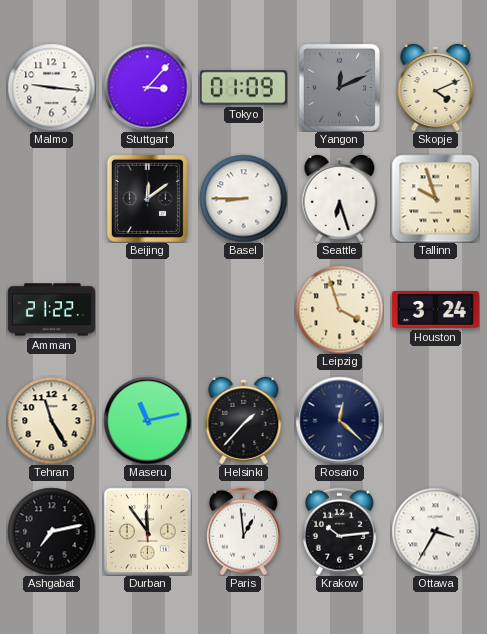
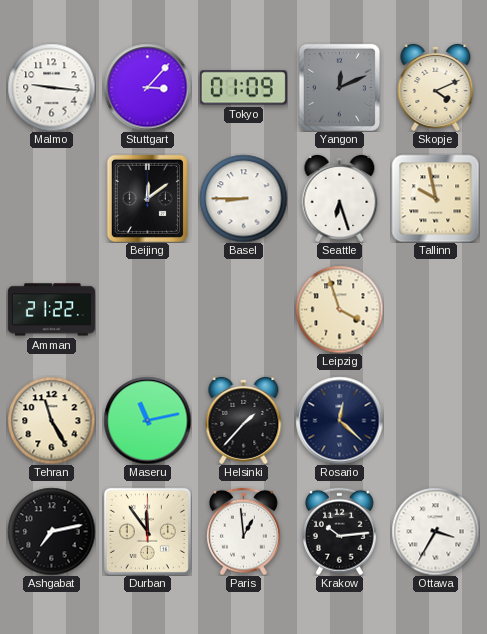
Tallinn: 9:57 -> 9:58
Houston: 3:24 -> none
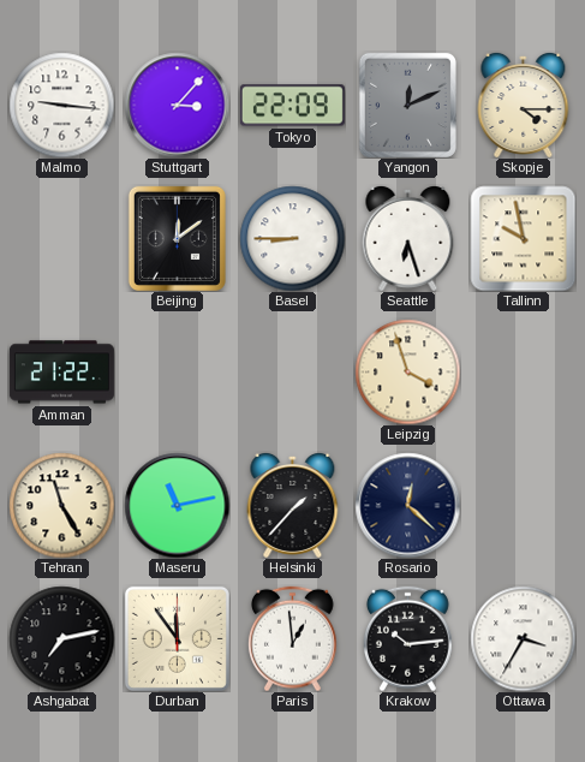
Tokyo: 01:09 -> 22:09
Skopje: 4:11 -> 4:15
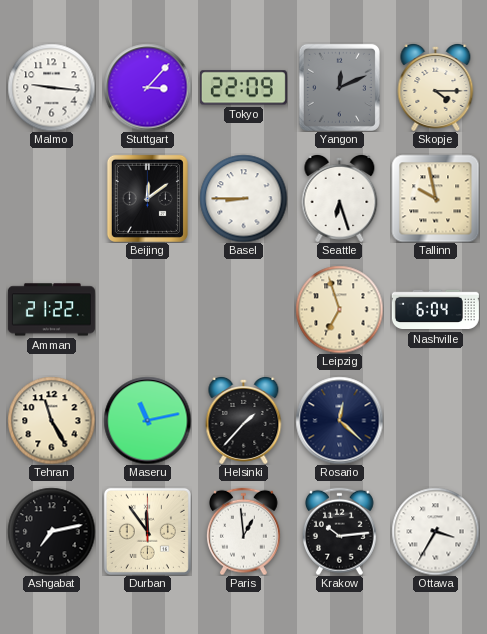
Leipzig: 3:57 -> 6:57
Nashville: none -> 6:04
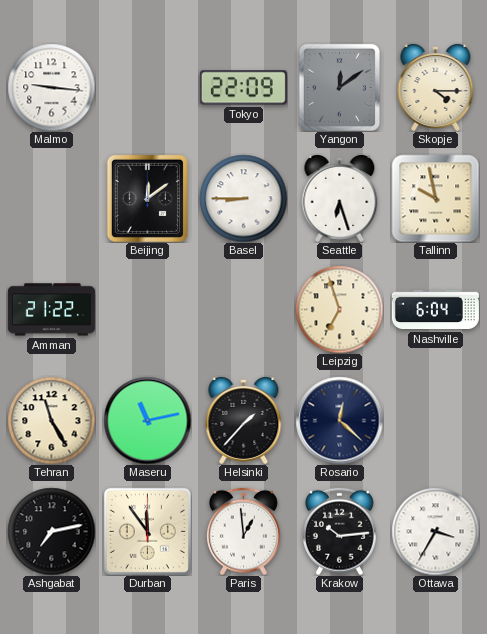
Stuttgart: 3:07 -> none
Yangon: 12:11 -> 12:09
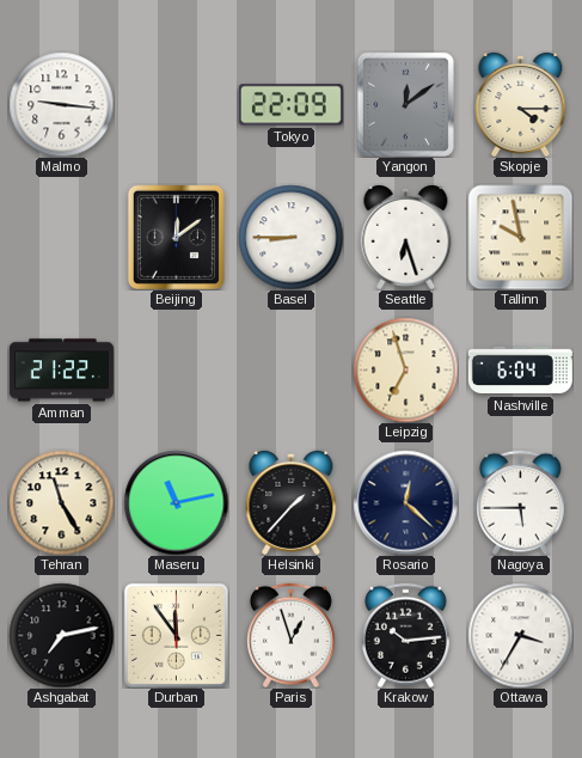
Nagoya: none -> 5:45
Paris: 12:59 -> 12:57
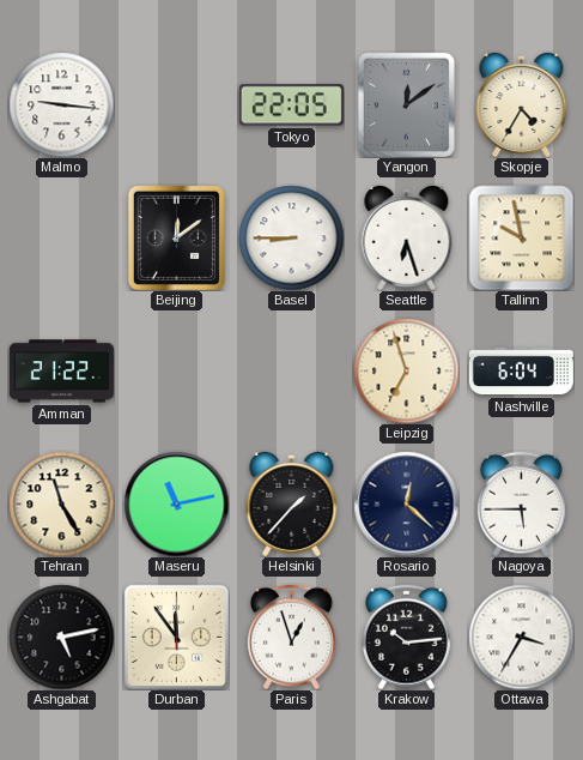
Tokyo: 22:09 -> 22:05
Skopje: 4:15 -> 4:35
Ashgabat: 7:13 -> 5:13
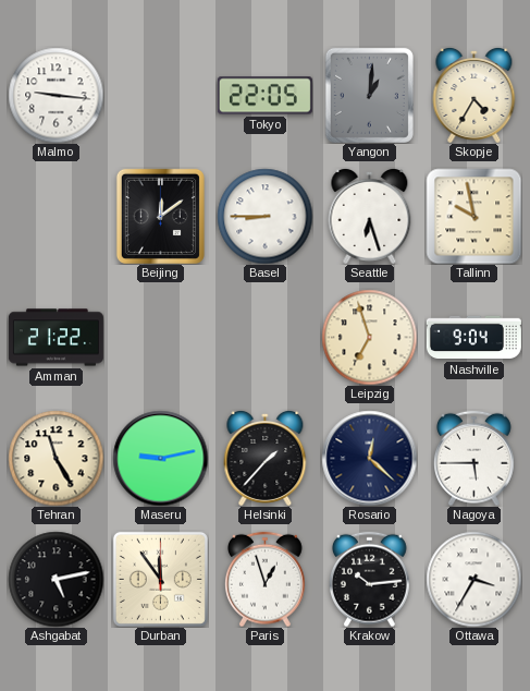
Yangon: 12:09 -> 1:01
Nashville: 6:04 -> 9:04
Maseru: 11:13 -> 9:13
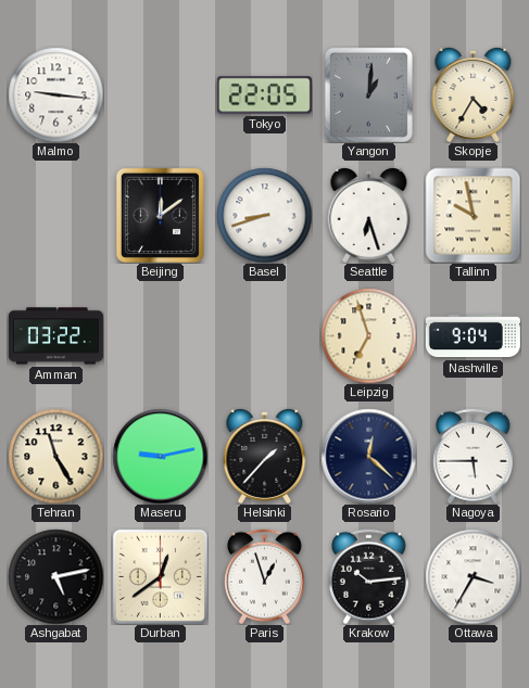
Basel: 8:45 -> 8:42
Amman: 21:22 -> 03:22
Durban: 11:54 -> 12:39
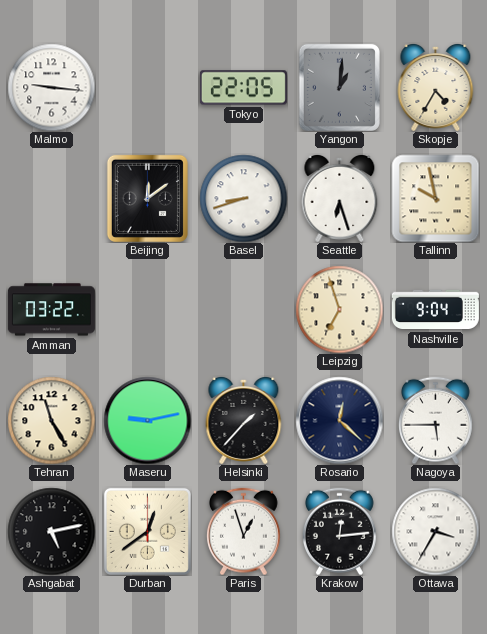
Krakow: 10:14 -> 12:14
